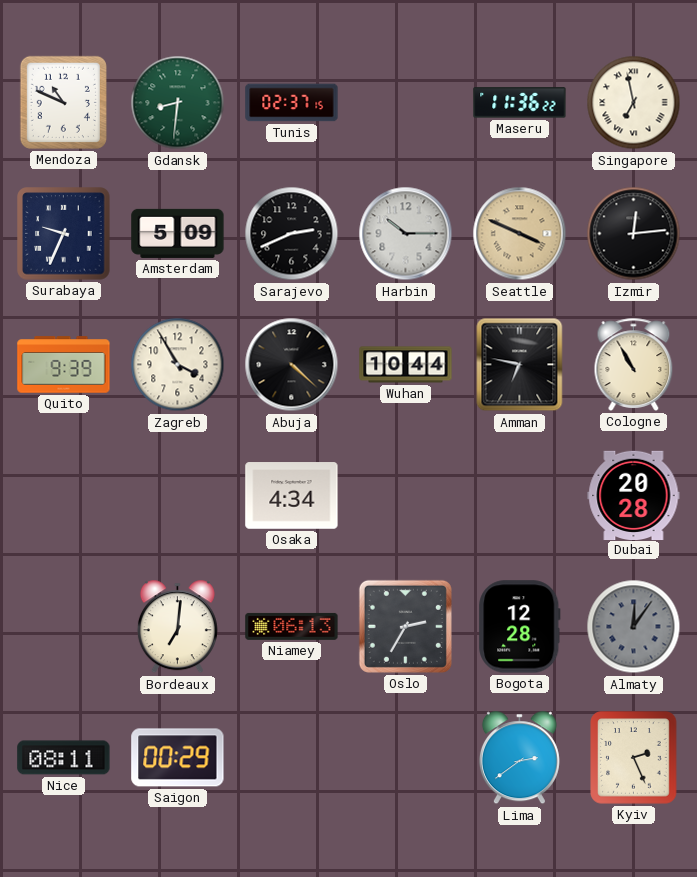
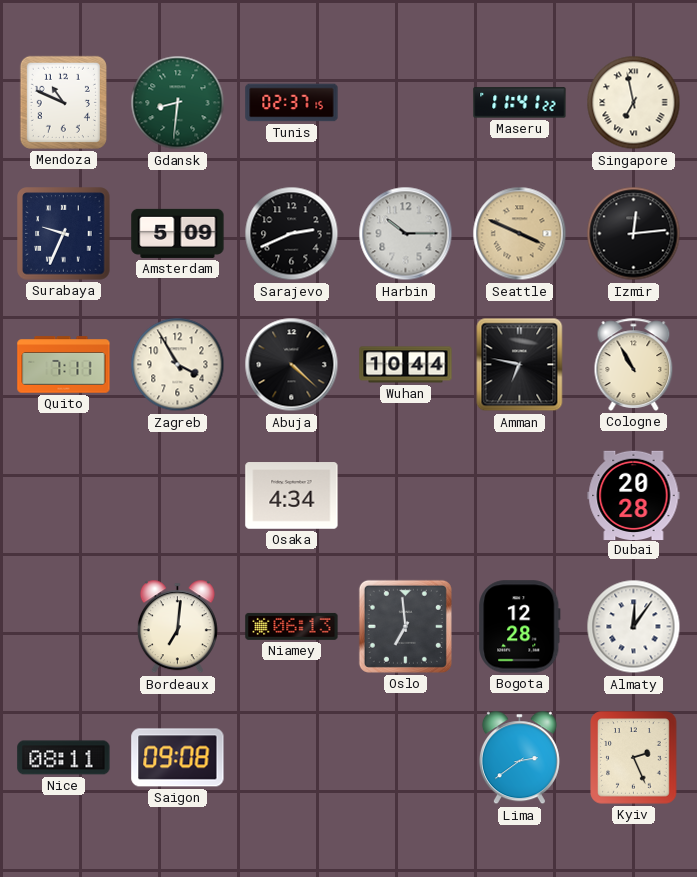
Maseru: 11:36 -> 11:41
Quito: 9:39 -> 7:11
Oslo: 2:35 -> 6:59
Almaty dial: grey -> white
Saigon: 00:29 -> 09:08
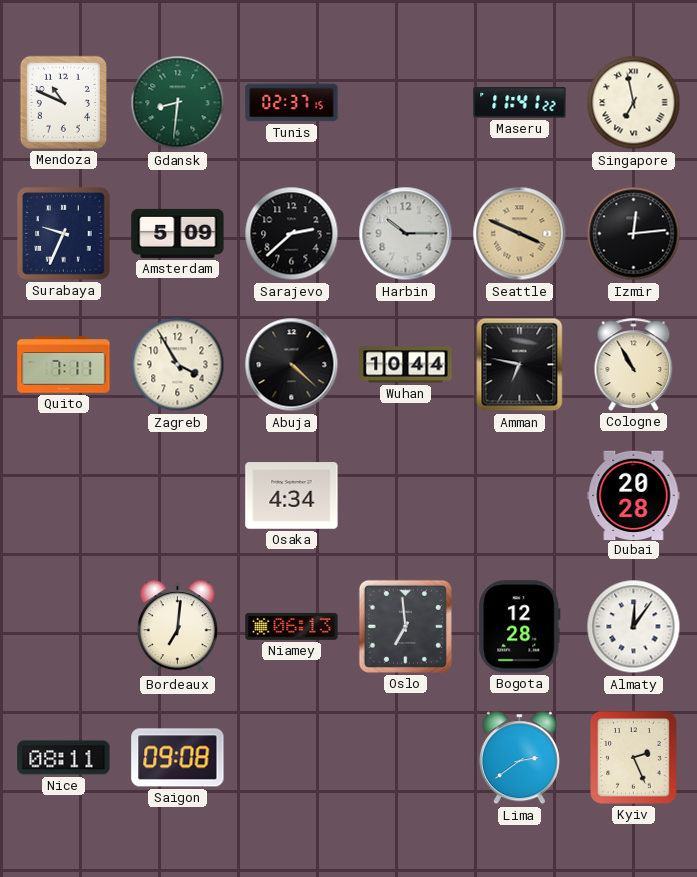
Sarajevo: 2:41 -> 2:38
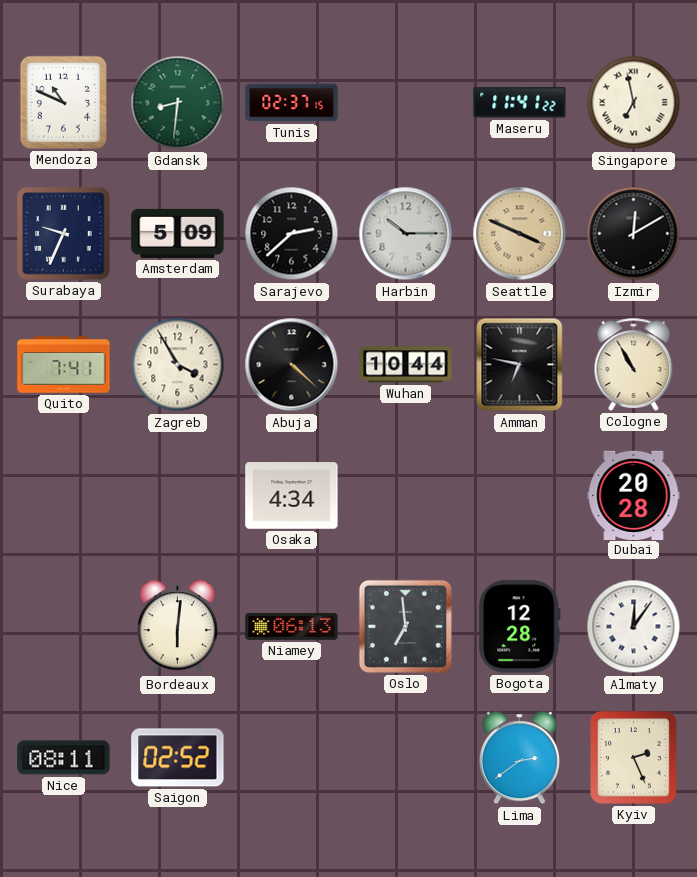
Izmir: 12:14 -> 12:10
Quito: 7:11 -> 7:41
Bordeaux: 7:01 -> 6:01
Saigon: 09:08 -> 02:52
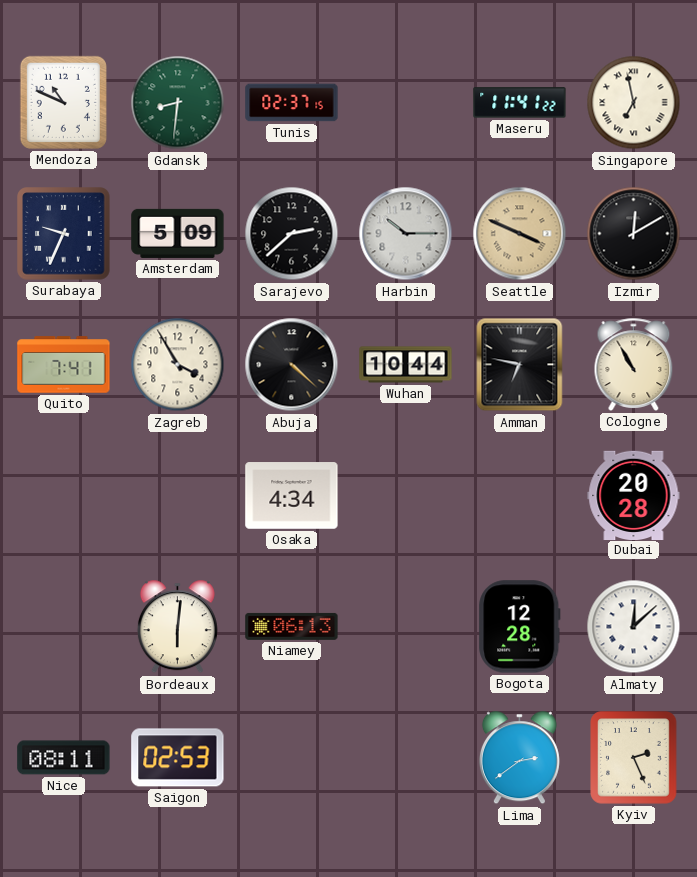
Oslo: 6:59 -> none
Almaty: 12:06 -> 12:08
Saigon: 02:52 -> 02:53
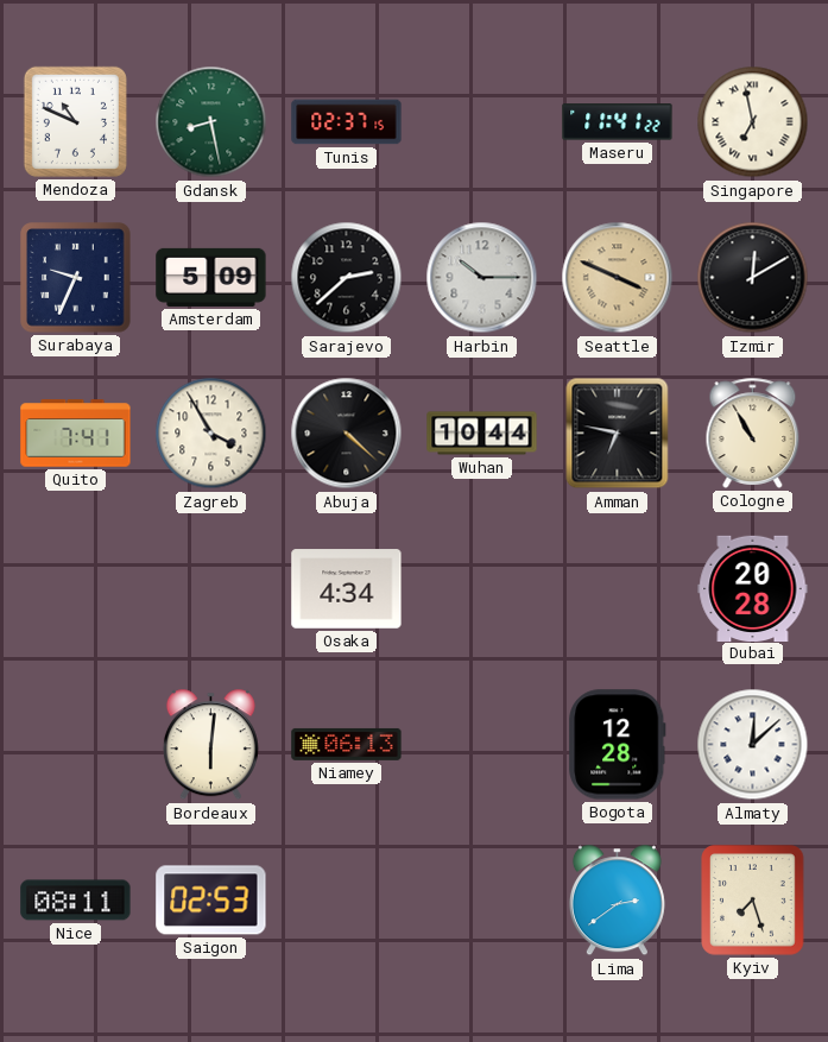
Gdansk: 8:31 -> 8:28
Kyiv: 2:26 -> 7:27
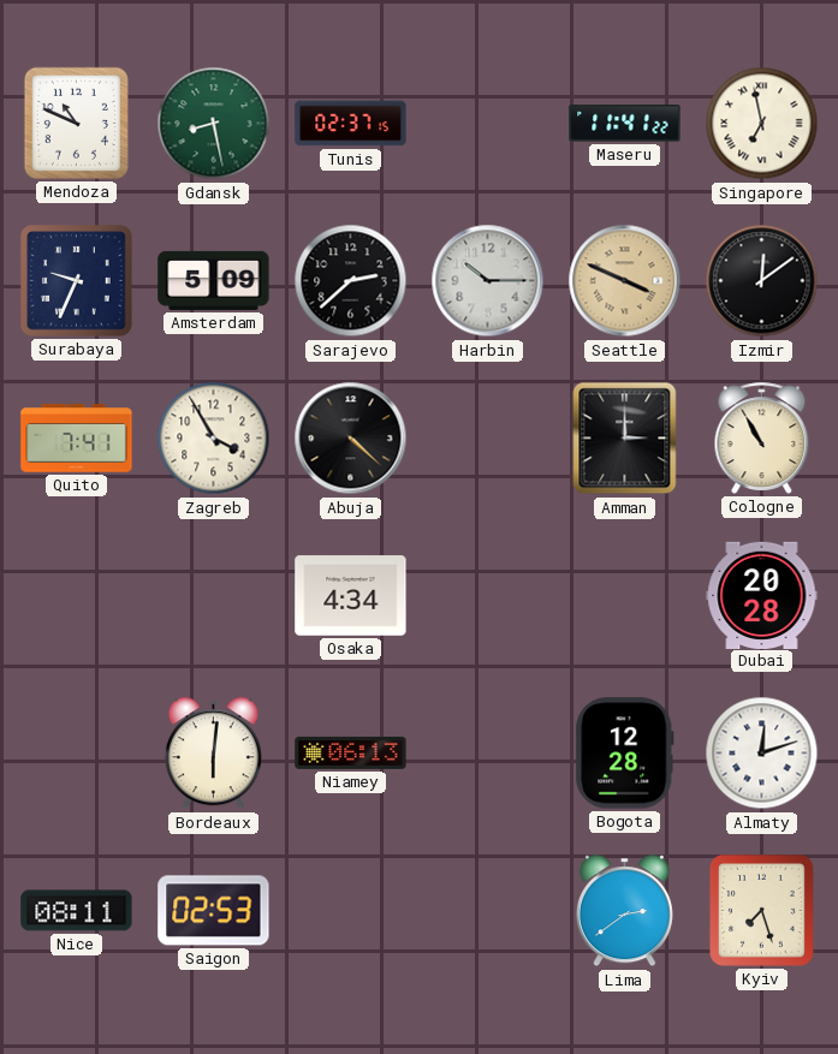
Izmir: 12:10 -> 12:09
Wuhan: 10:44 -> none
Amman: 6:47 -> 3:00
Almaty: 12:08 -> 12:12
